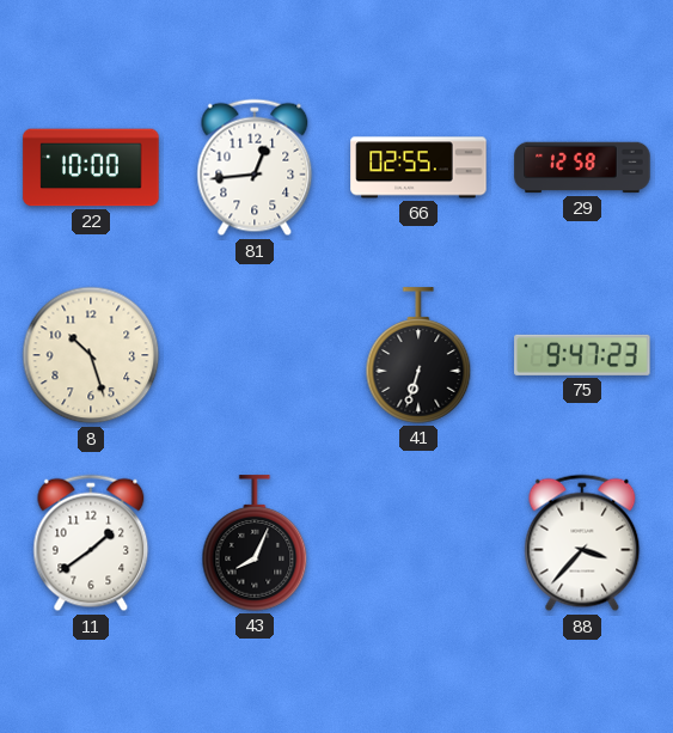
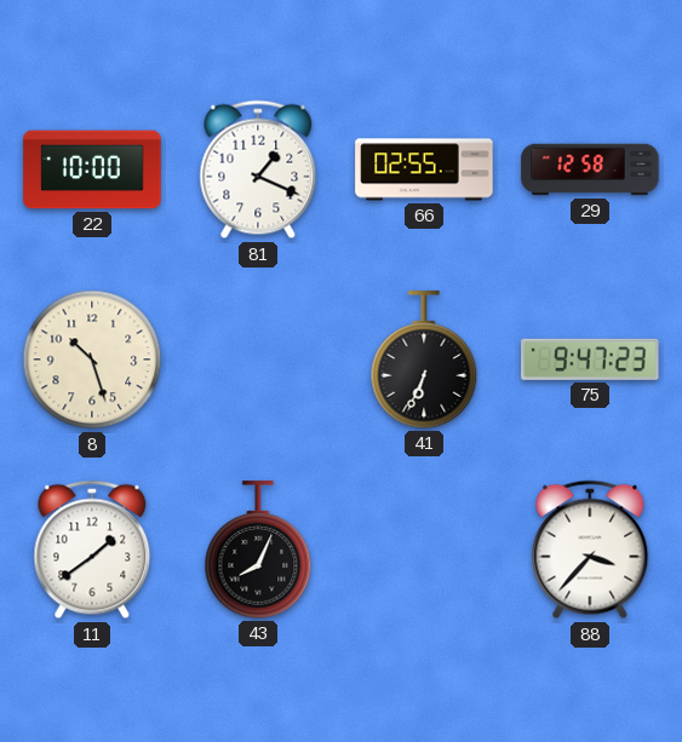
81: 12:44 -> 1:19
41: 6:33 -> 6:34
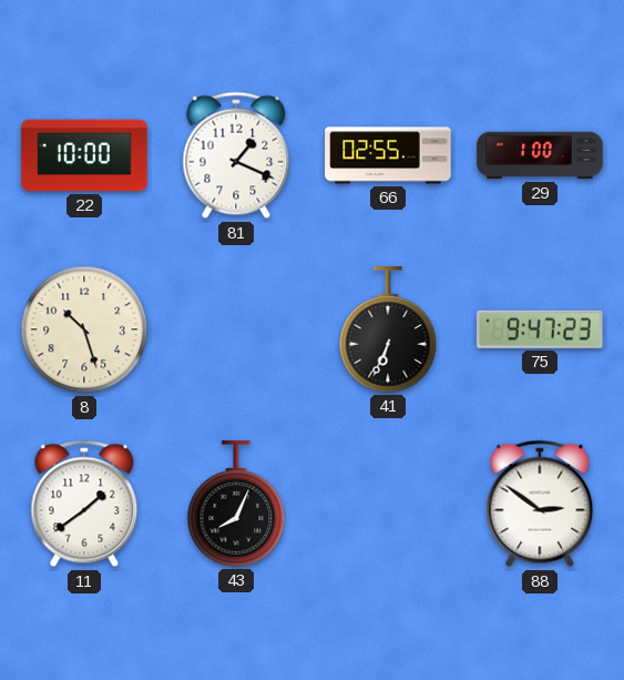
29: 12:58 -> 1:00
88: 3:37 -> 2:51
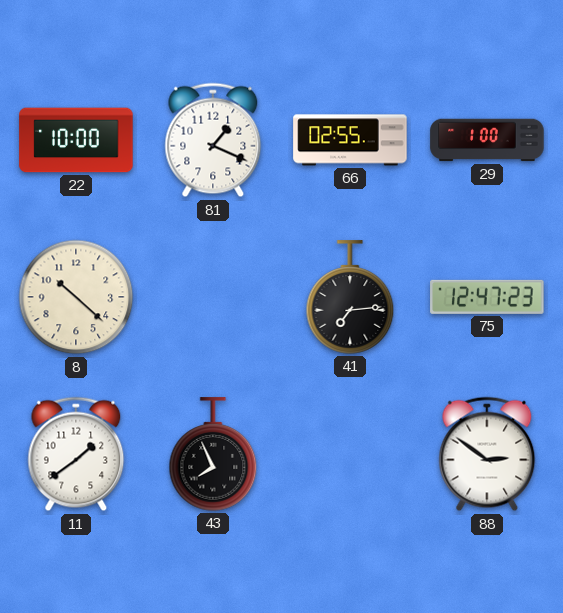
8: 10:27 -> 10:22
41: 6:34 -> 7:14
75: 9:47 -> 12:47
43: 8:04 -> 7:56
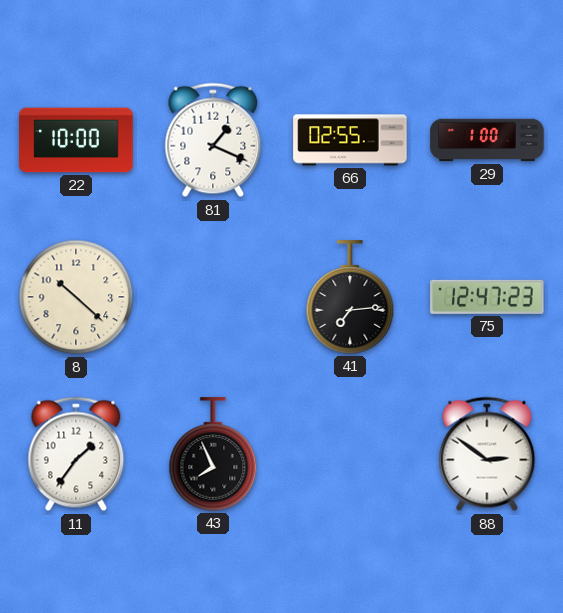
11: 1:39 -> 1:36
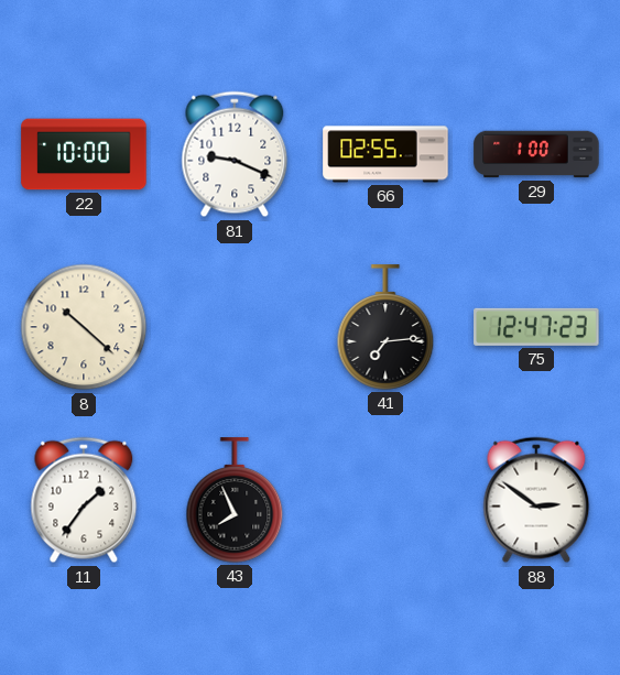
81: 1:19 -> 9:19
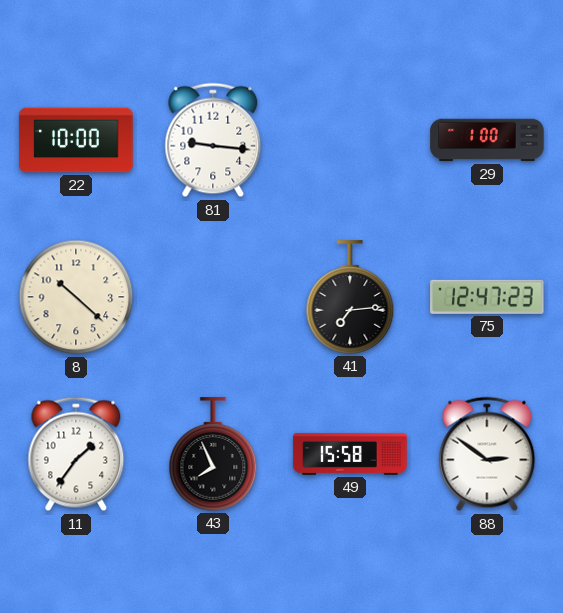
81: 9:19 -> 9:16
66: 02:55 -> none
49: none -> 15:58
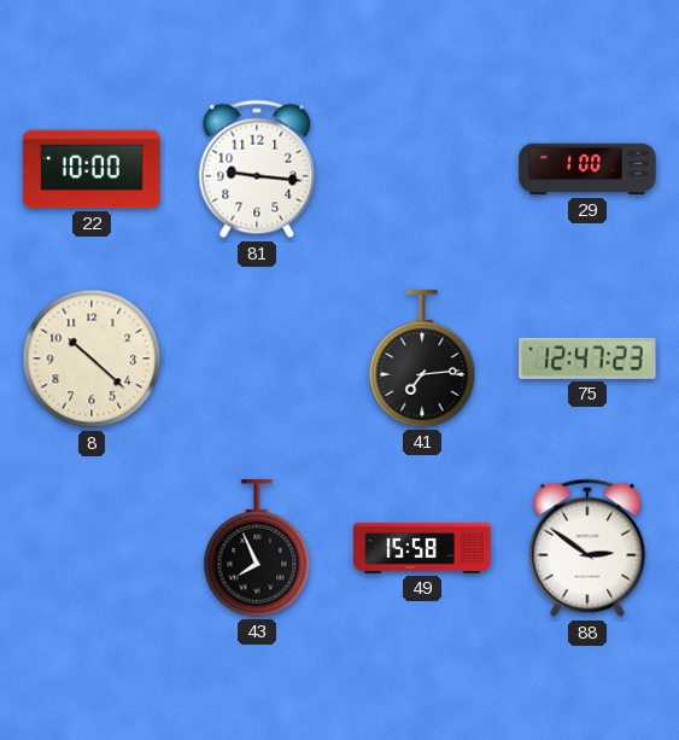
11: 1:36 -> none
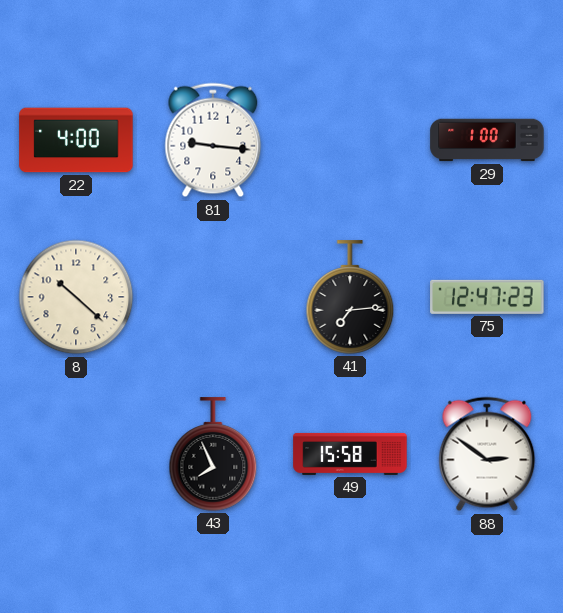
22: 10:00 -> 4:00
